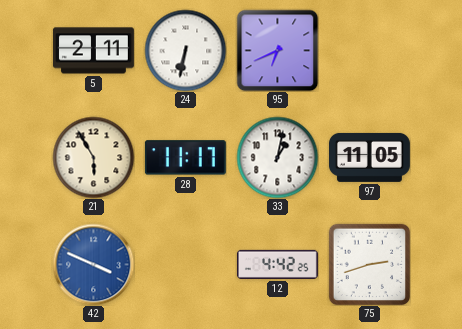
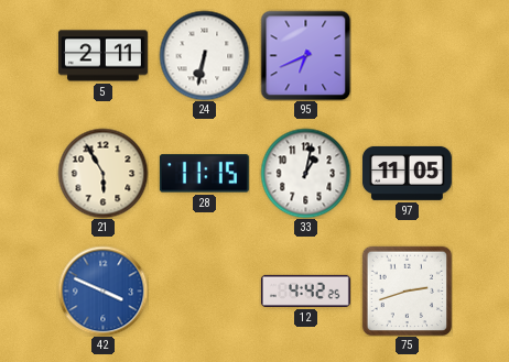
28: 11:17 -> 11:15
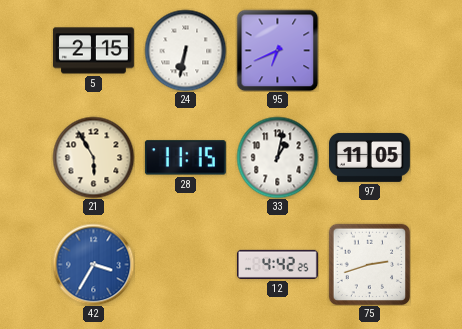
5: 2:11 -> 2:15
42: 3:49 -> 3:35
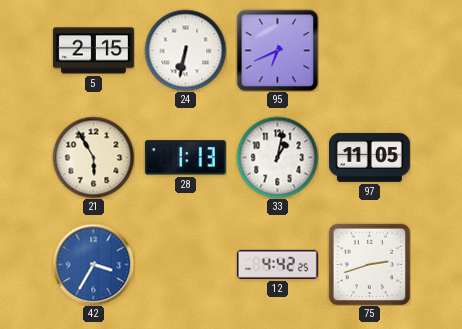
28: 11:15 -> 1:13
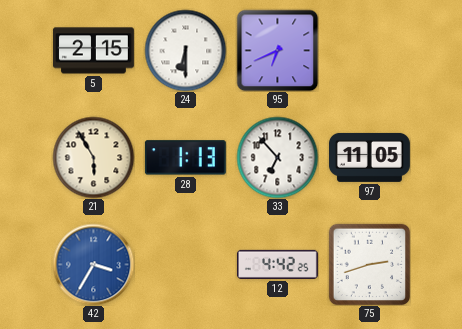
24: 6:32 -> 6:30
33: 1:02 -> 6:53
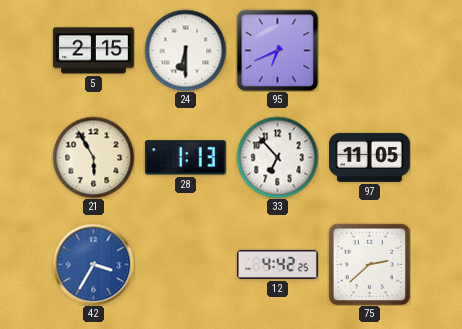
75: 2:42 -> 2:38
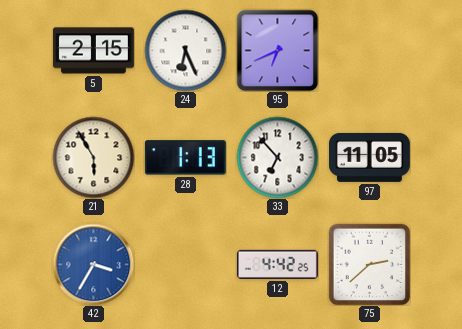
24: 6:30 -> 6:26
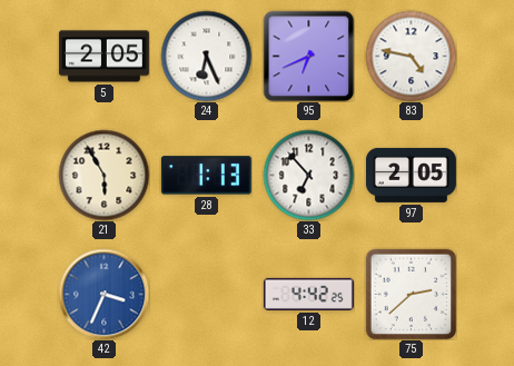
5: 2:15 -> 2:05
83: none -> 4:47
97: 11:05 -> 2:05
42: 3:35 -> 3:34
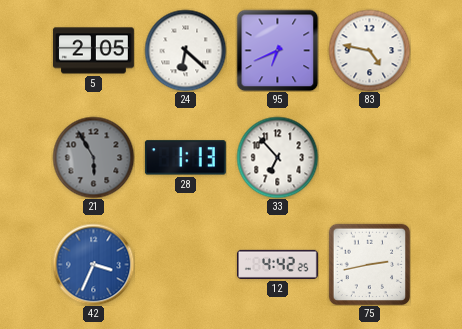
24: 6:26 -> 6:22
21 dial: cream -> grey
97: 2:05 -> none
75: 2:38 -> 2:43
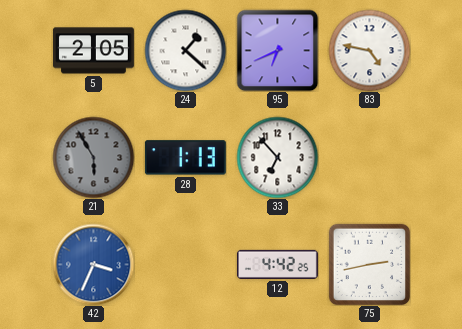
24: 6:22 -> 1:22
